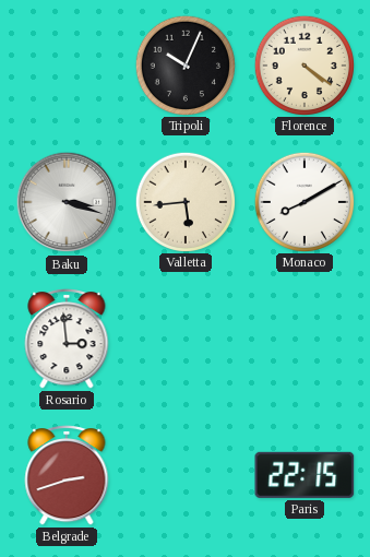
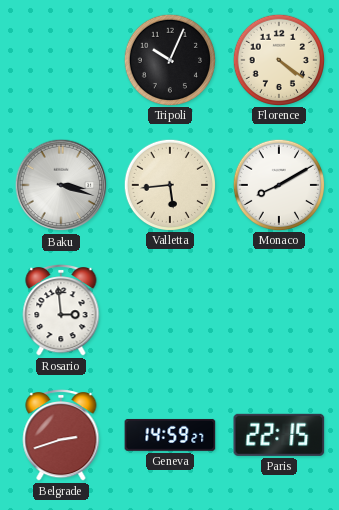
Geneva: none -> 14:59
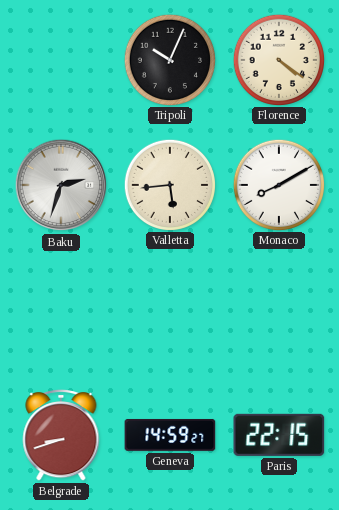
Baku: 3:18 -> 2:33
Rosario: 2:59 -> none
Belgrade: 2:42 -> 8:42
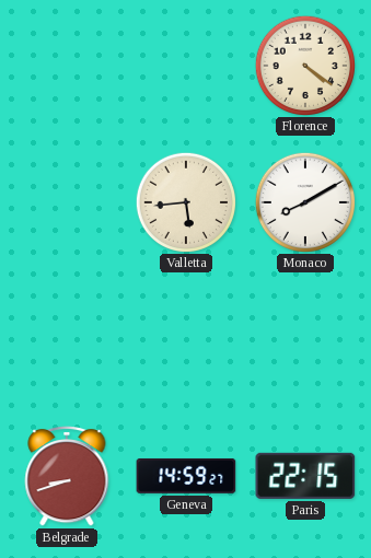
Tripoli: 10:04 -> none
Baku: 2:33 -> none
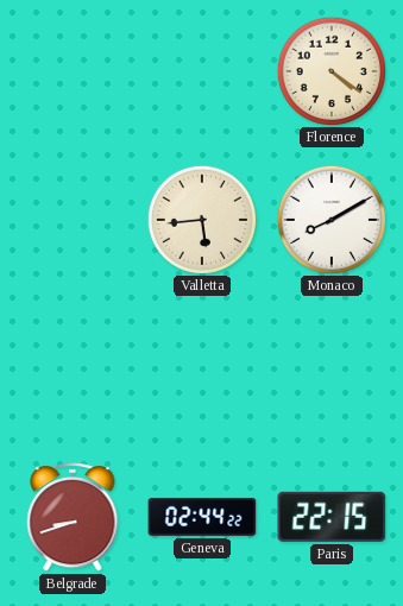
Geneva: 14:59 -> 02:44
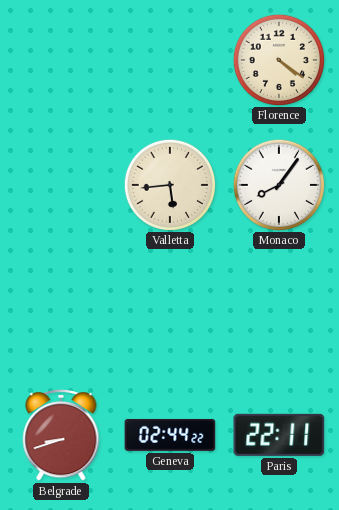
Monaco: 8:10 -> 8:06
Paris: 22:15 -> 22:11
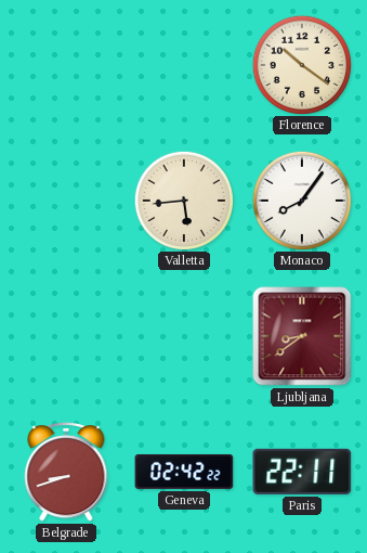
Florence: 4:21 -> 10:21
Ljubljana: none -> 8:39
Geneva: 02:44 -> 02:42
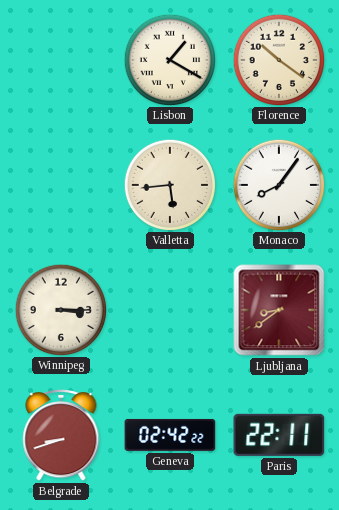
Lisbon: none -> 1:20
Winnipeg: none -> 3:15
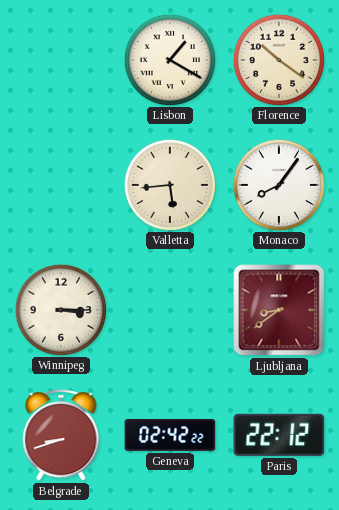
Paris: 22:11 -> 22:12
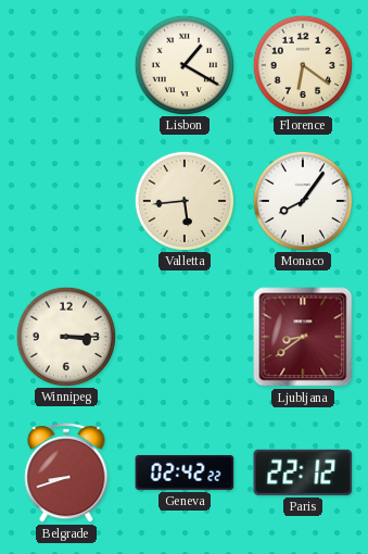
Florence: 10:21 -> 6:21
